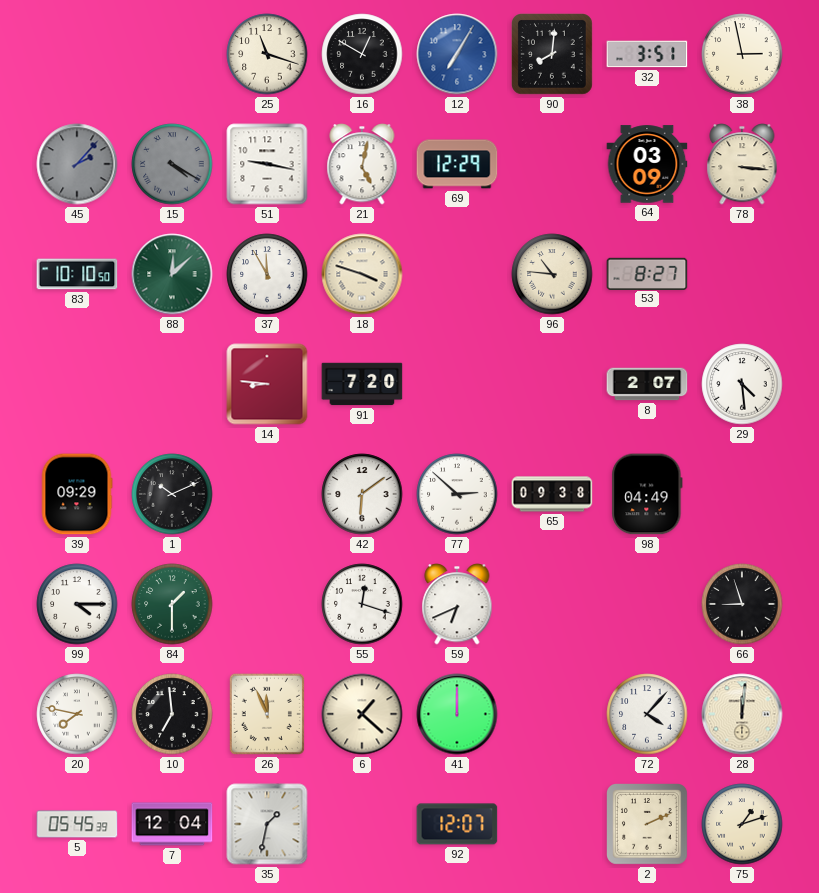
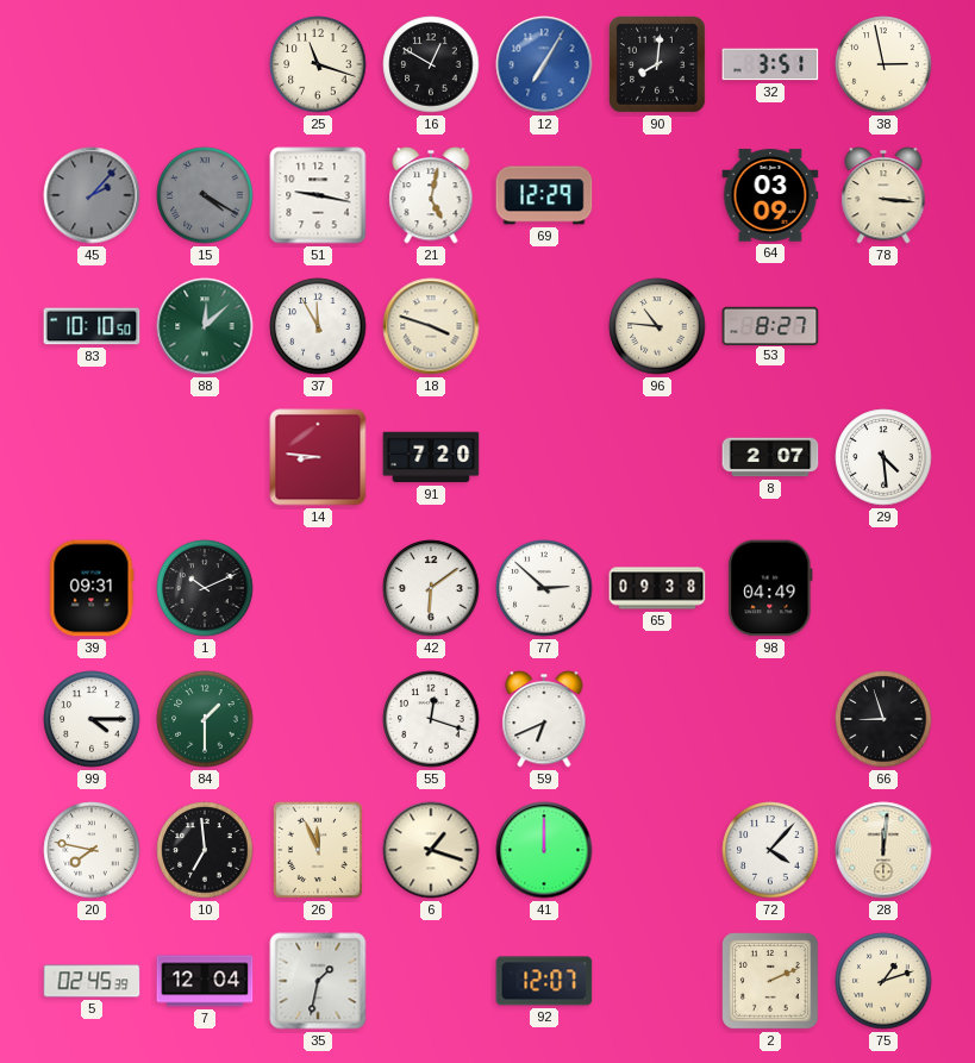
39: 09:29 -> 09:31
6: 1:22 -> 1:18
5: 05:45 -> 02:45
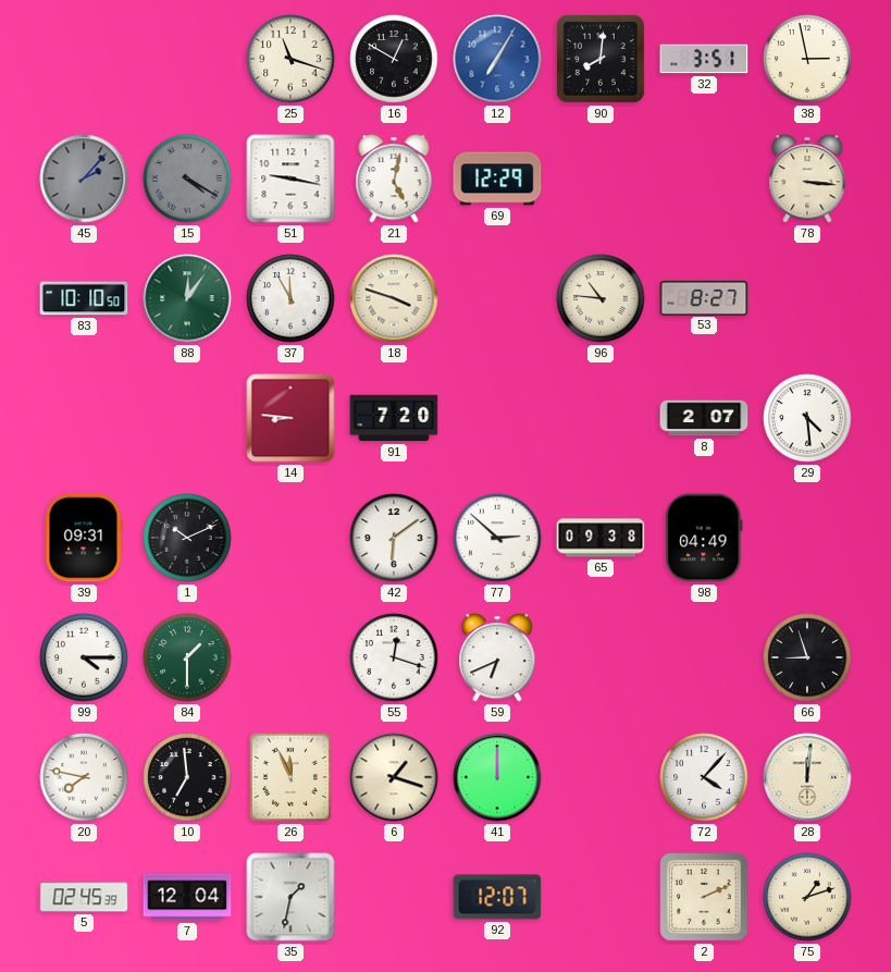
64: 03:09 -> none
88: 12:08 -> 12:06
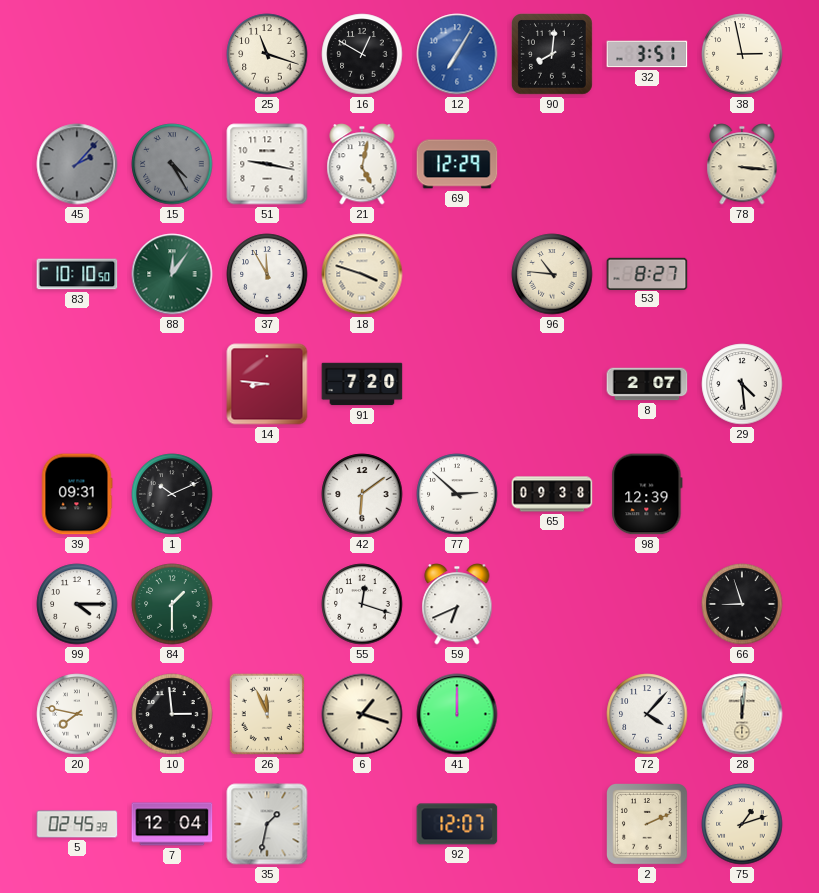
15: 4:20 -> 4:25
98: 04:49 -> 12:39
10: 6:59 -> 2:59
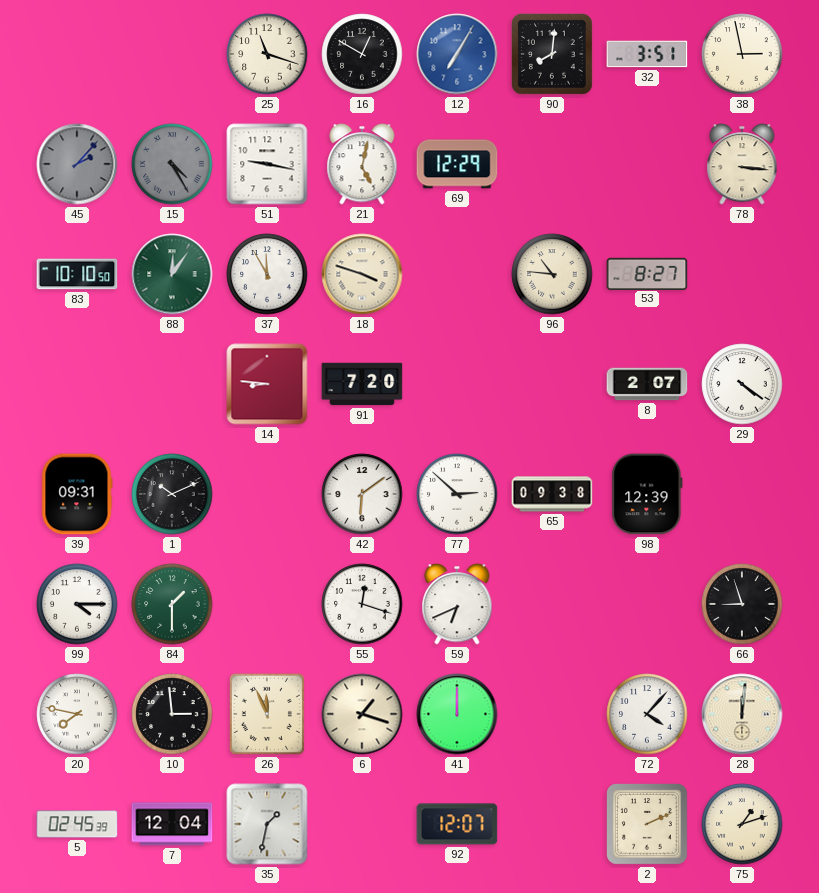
29: 4:29 -> 4:21
